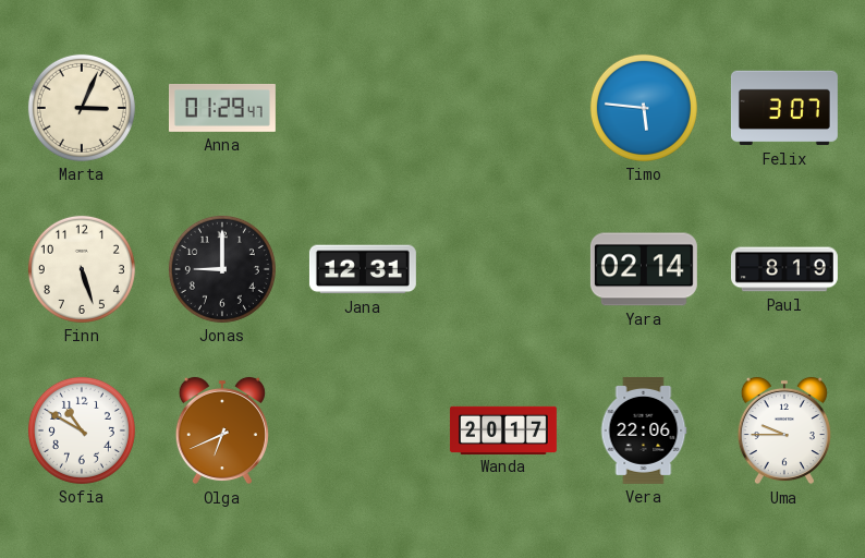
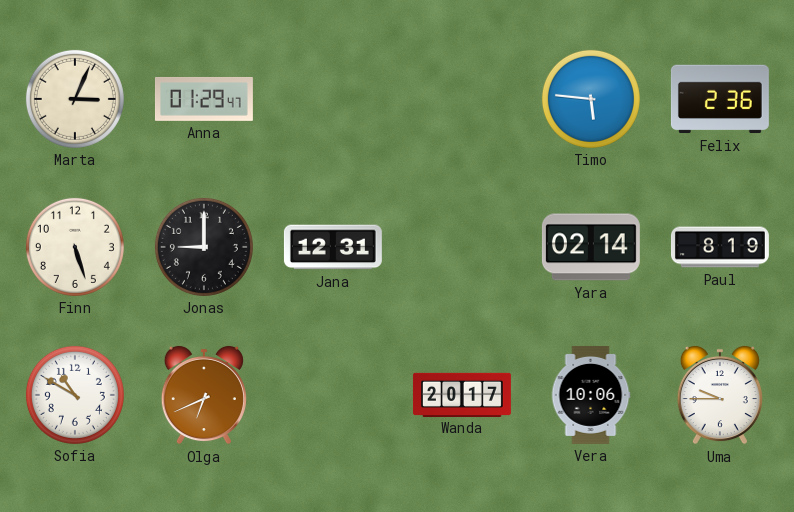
Felix: 3:07 -> 2:36
Vera: 22:06 -> 10:06
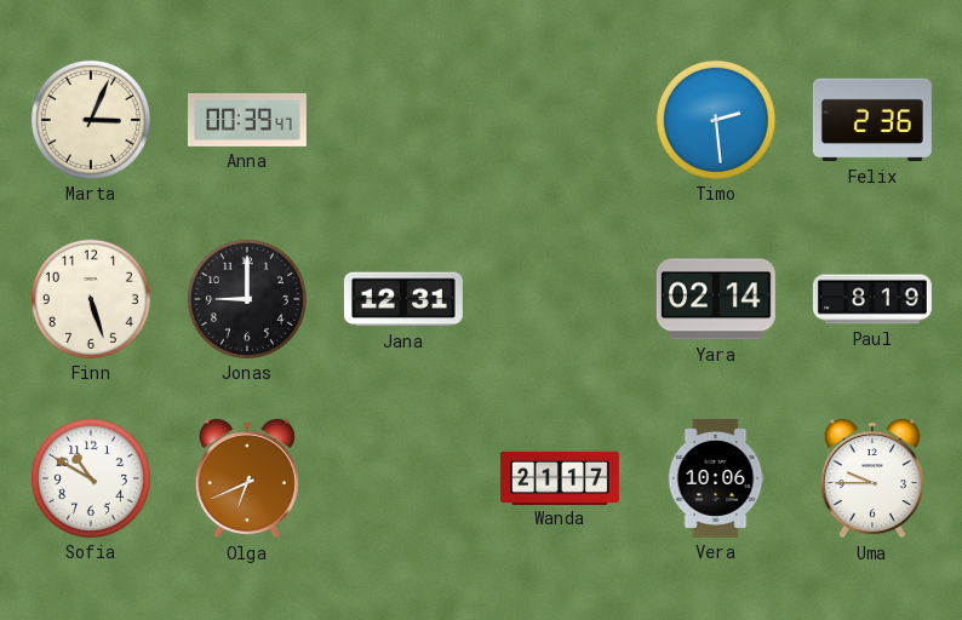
Anna: 01:29 -> 00:39
Timo: 5:46 -> 2:29
Wanda: 20:17 -> 21:17
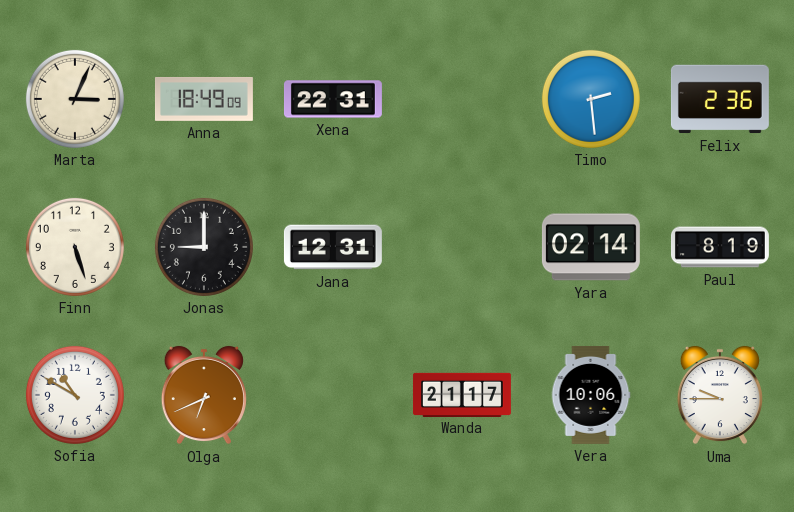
Anna: 00:39 -> 18:49
Xena: none -> 22:31
